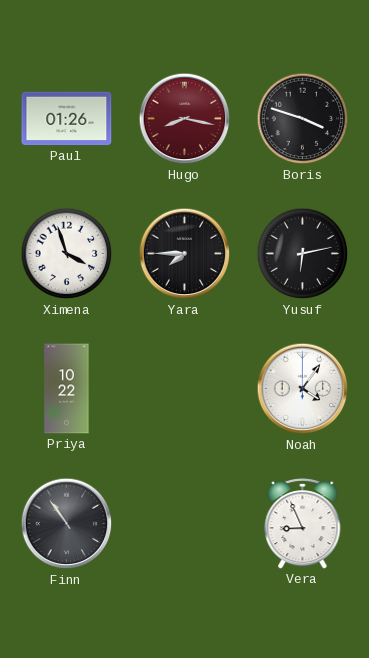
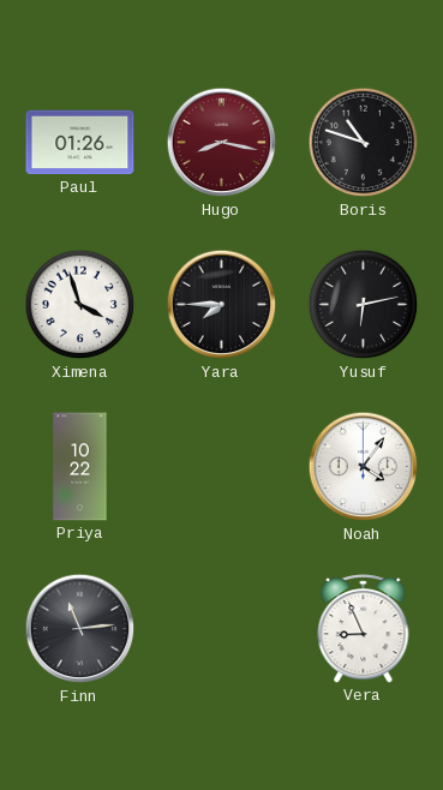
Boris: 3:48 -> 10:48
Finn: 10:54 -> 11:14
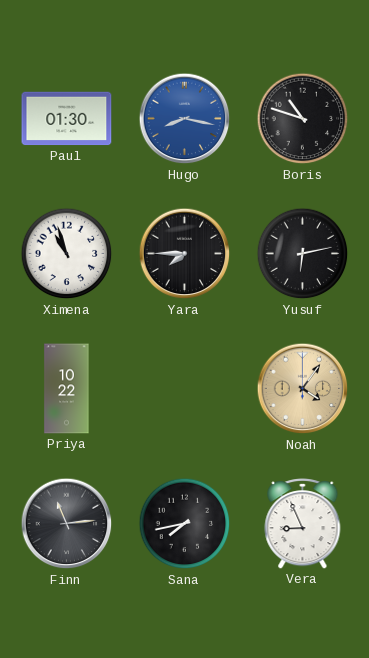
Paul: 01:26 -> 01:30
Hugo dial: burgundy -> blue
Ximena: 3:57 -> 10:57
Noah dial: white -> champagne
Sana: none -> 7:43
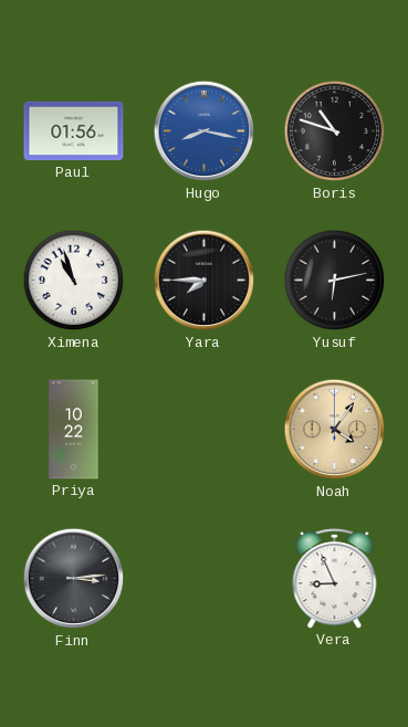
Paul: 01:30 -> 01:56
Finn: 11:14 -> 3:14
Sana: 7:43 -> none
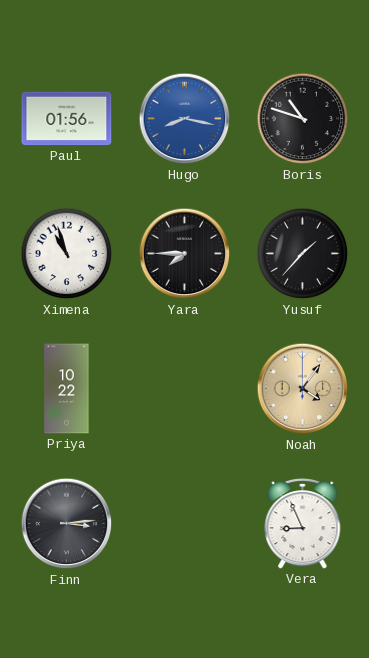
Yusuf: 6:13 -> 1:37
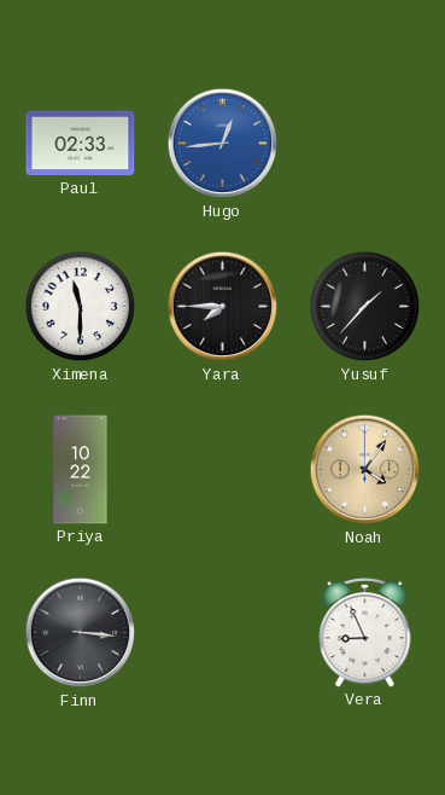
Paul: 01:56 -> 02:33
Hugo: 8:17 -> 12:44
Boris: 10:48 -> none
Ximena: 10:57 -> 11:30
Finn: 3:14 -> 3:16
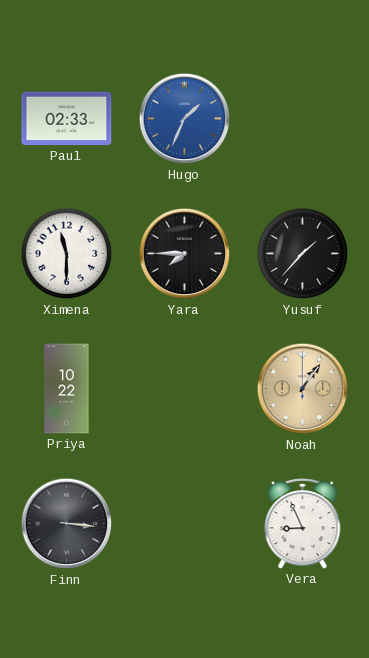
Hugo: 12:44 -> 1:34
Noah: 4:06 -> 1:06
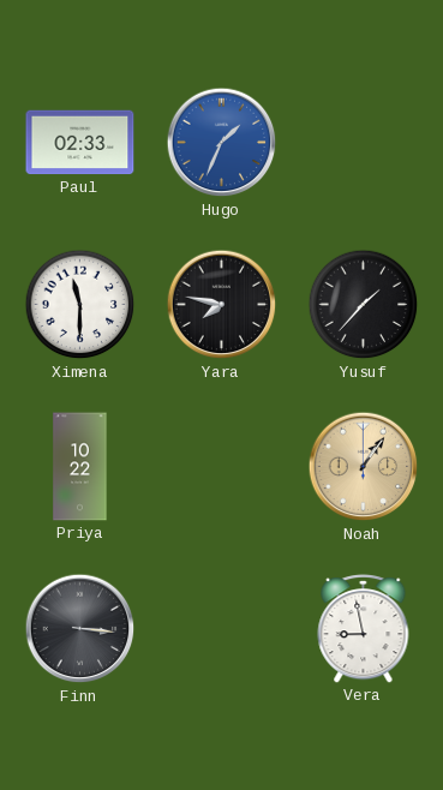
Yara: 7:45 -> 7:47
Vera: 8:56 -> 8:58
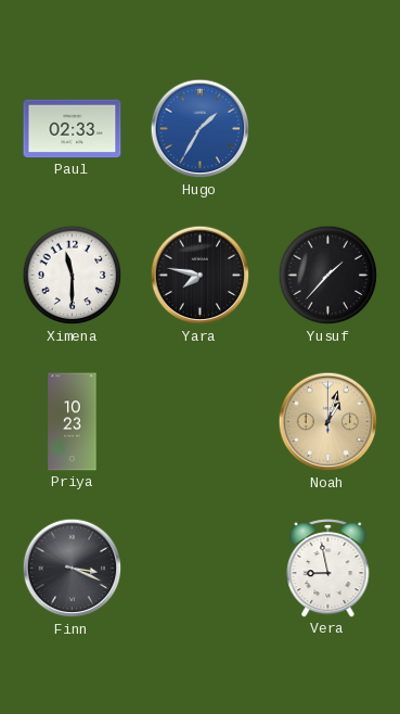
Hugo: 1:34 -> 1:35
Priya: 10:22 -> 10:23
Noah: 1:06 -> 1:03
Finn: 3:16 -> 3:19
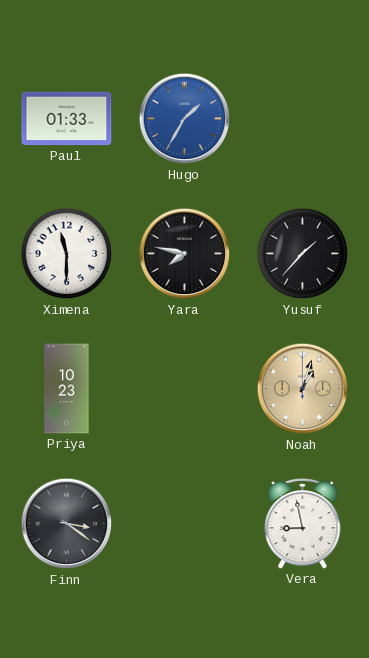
Paul: 02:33 -> 01:33
Finn: 3:19 -> 3:21
